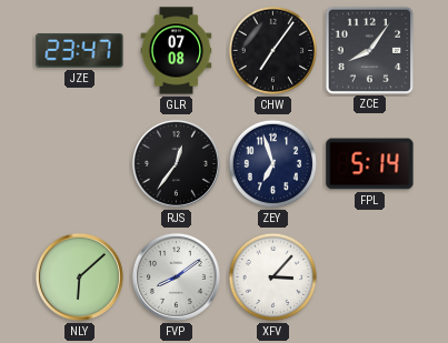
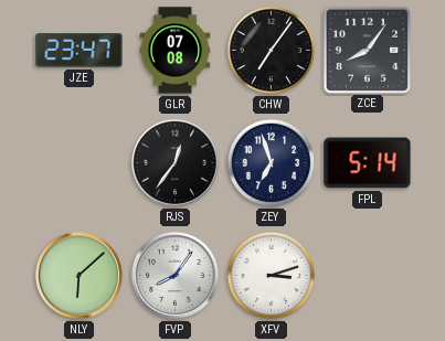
FVP: 8:09 -> 8:06
XFV: 3:07 -> 3:12
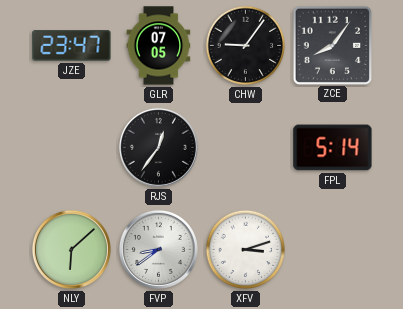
GLR: 07:08 -> 07:05
CHW: 7:06 -> 9:06
ZEY: 6:57 -> none
FVP: 8:06 -> 8:39
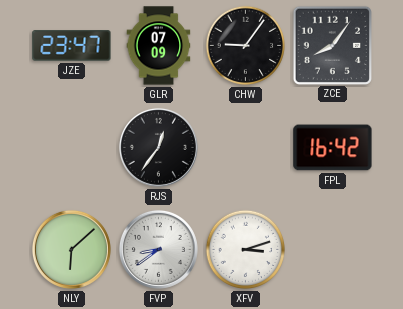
GLR: 07:05 -> 07:09
FPL: 5:14 -> 16:42
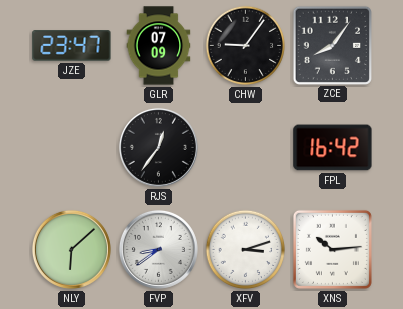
XNS: none -> 10:14
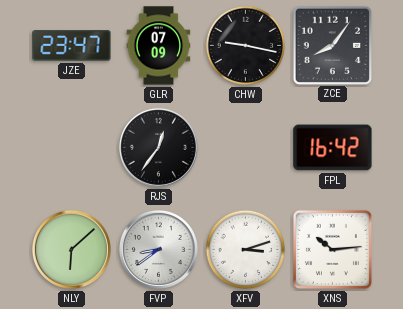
CHW: 9:06 -> 9:17
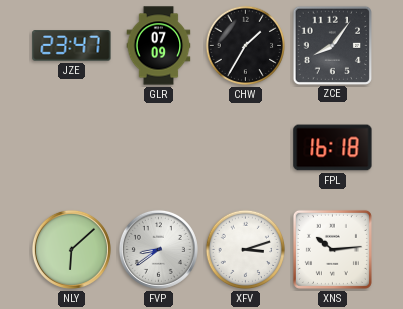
CHW: 9:17 -> 1:35
RJS: 12:36 -> none
FPL: 16:42 -> 16:18
